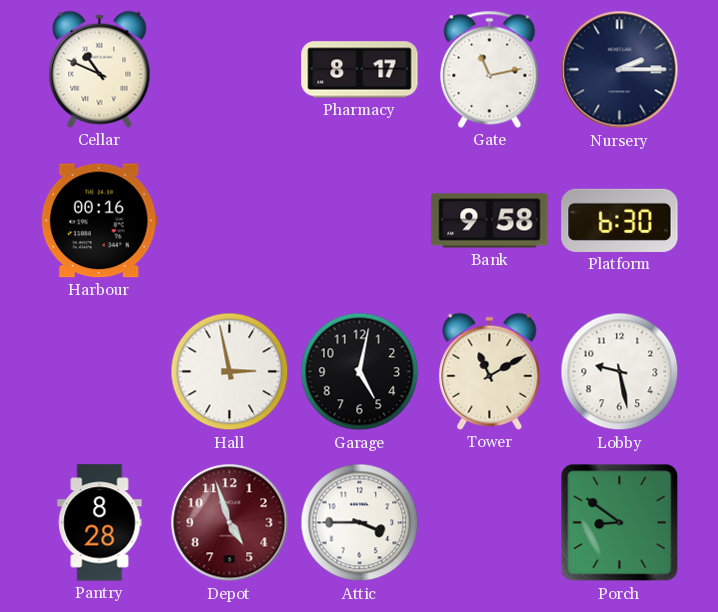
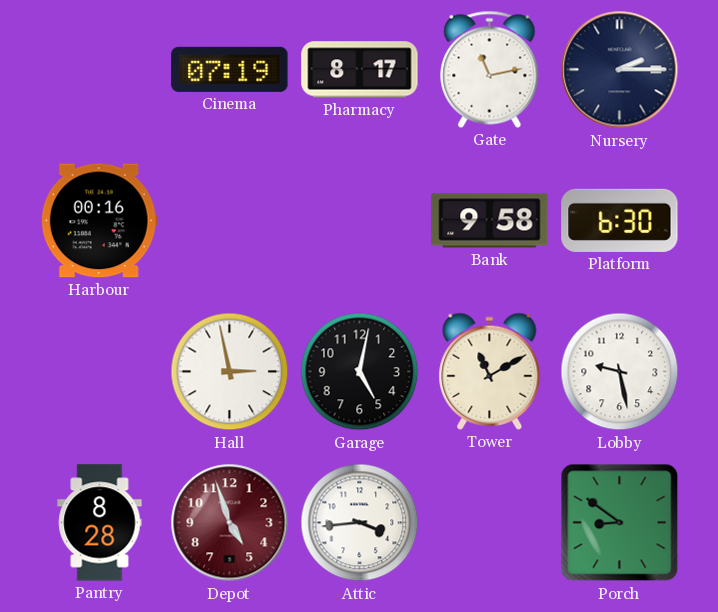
Cellar: 10:49 -> none
Cinema: none -> 07:19
Attic: 3:45 -> 3:44
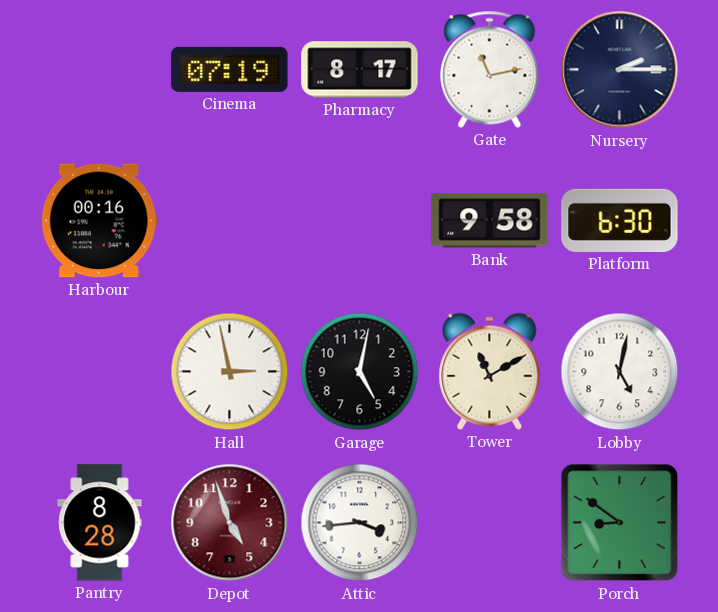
Lobby: 9:28 -> 5:02
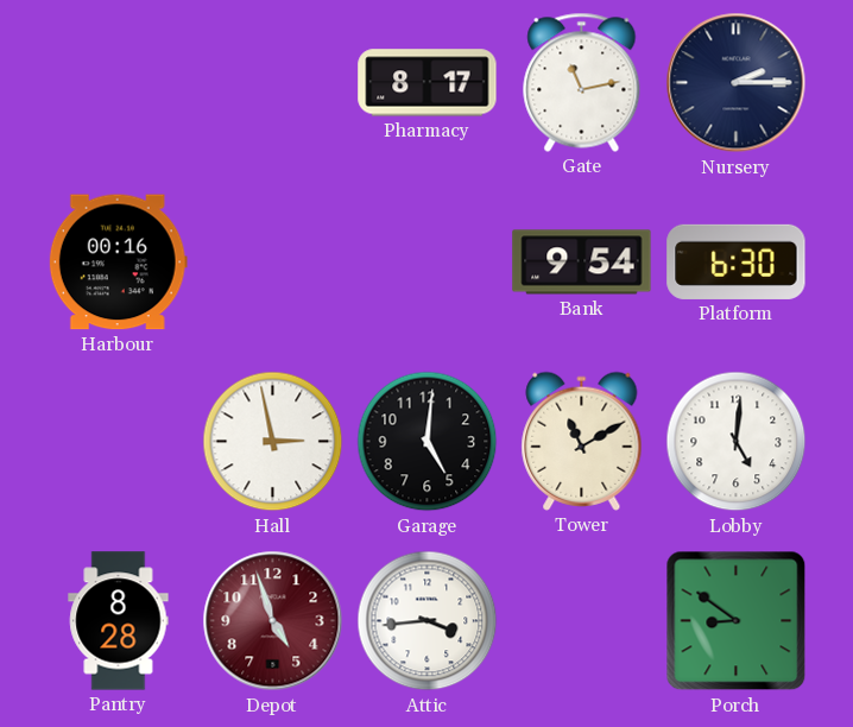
Cinema: 07:19 -> none
Bank: 9:58 -> 9:54
Garage: 5:02 -> 5:01
Lobby: 5:02 -> 5:01
